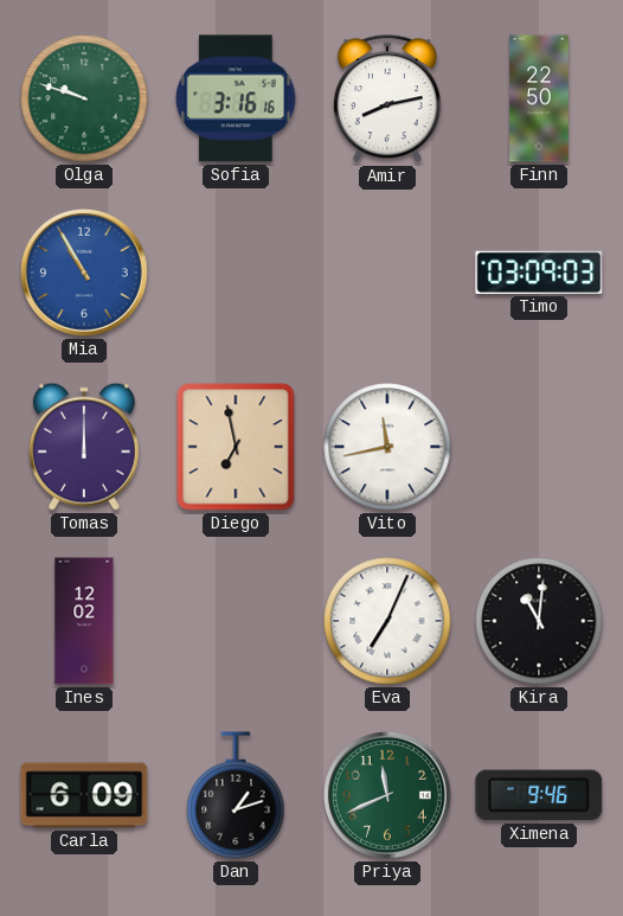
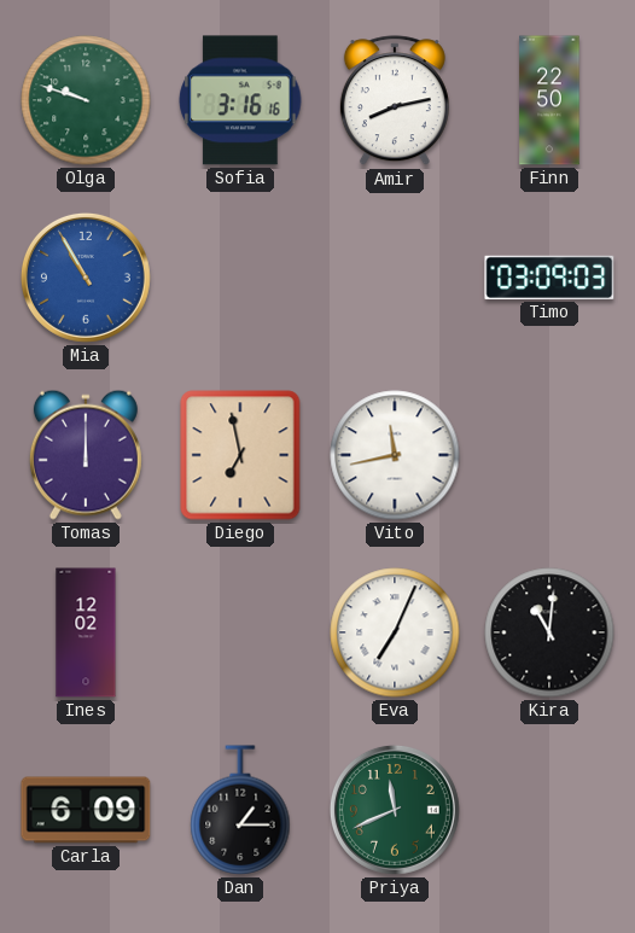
Dan: 1:12 -> 1:15
Ximena: 9:46 -> none
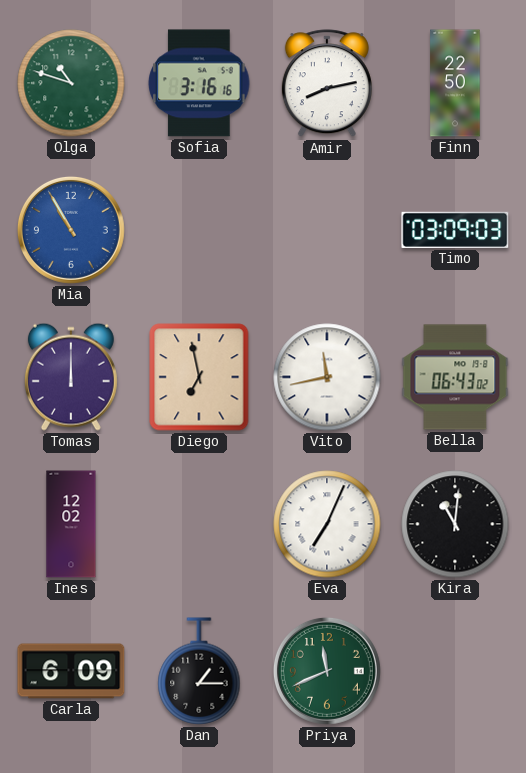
Olga: 9:48 -> 10:48
Bella: none -> 06:43
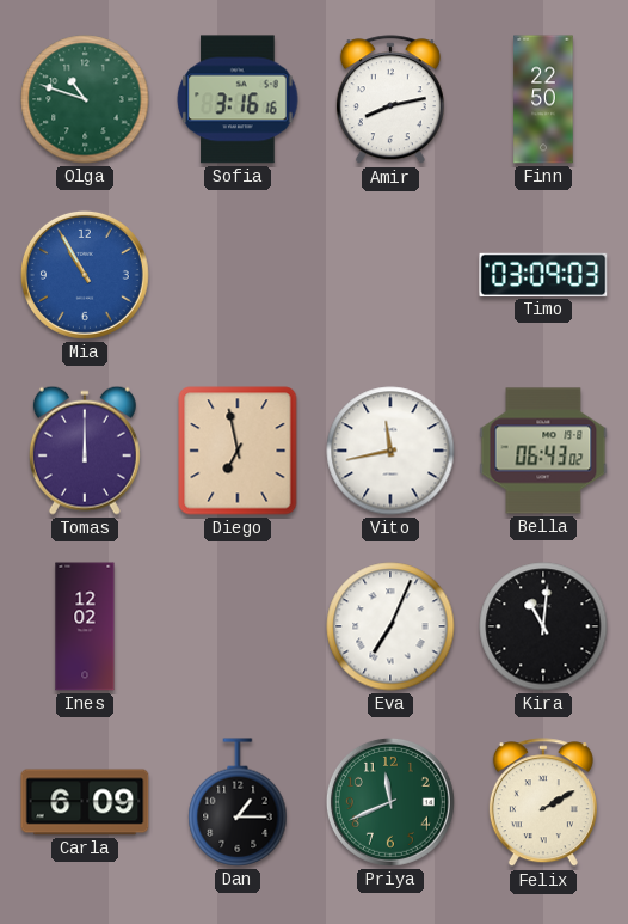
Felix: none -> 2:10
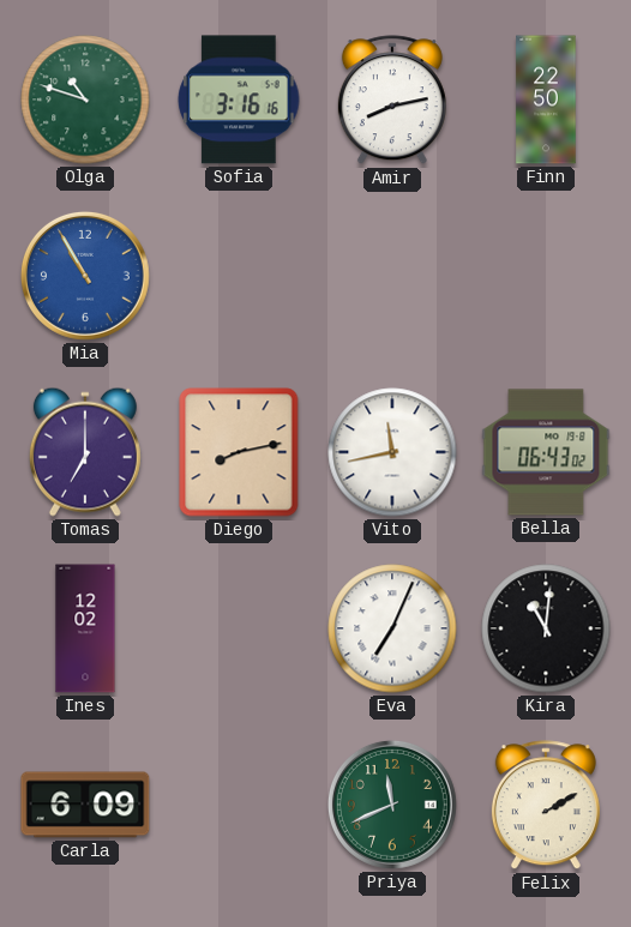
Timo: 03:09 -> none
Tomas: 12:00 -> 7:00
Diego: 6:58 -> 8:13
Dan: 1:15 -> none
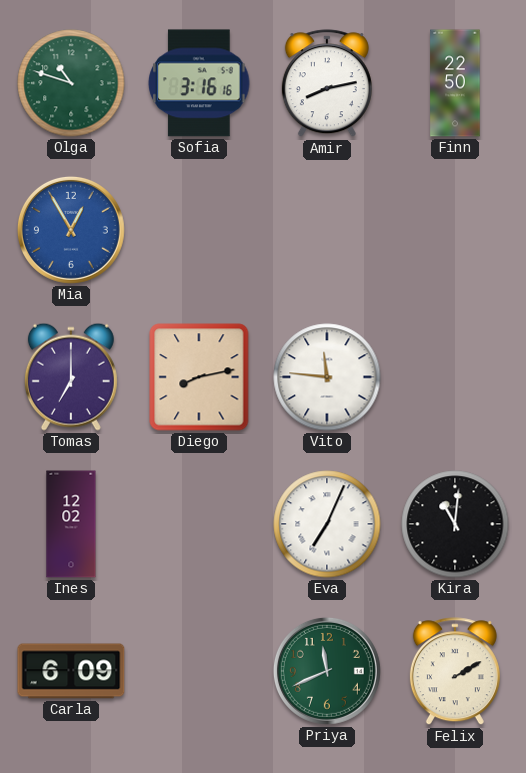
Mia: 10:55 -> 12:55
Vito: 11:43 -> 11:46
Bella: 06:43 -> none
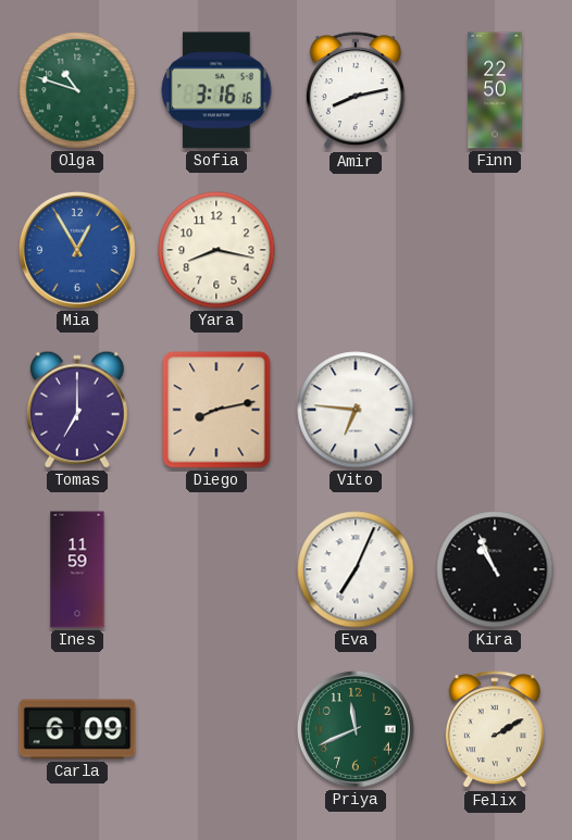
Yara: none -> 8:17
Vito: 11:46 -> 6:46
Ines: 12:02 -> 11:59
Kira: 11:01 -> 10:56
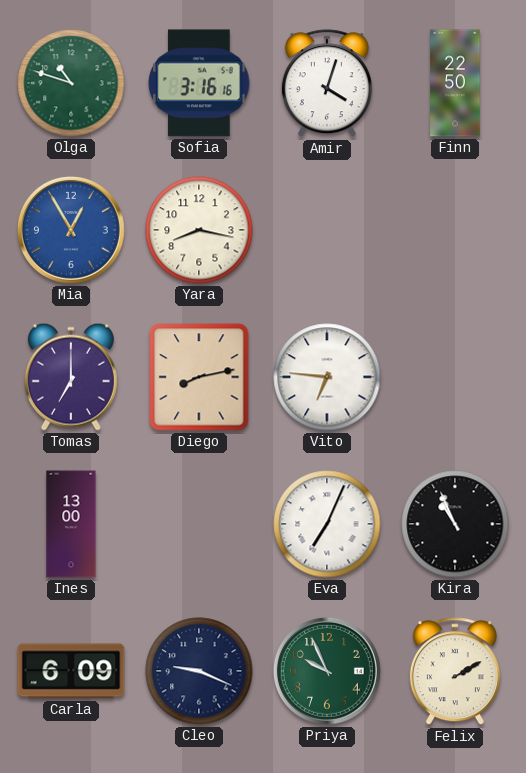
Amir: 8:13 -> 4:03
Ines: 11:59 -> 13:00
Cleo: none -> 9:19
Priya: 11:41 -> 9:56
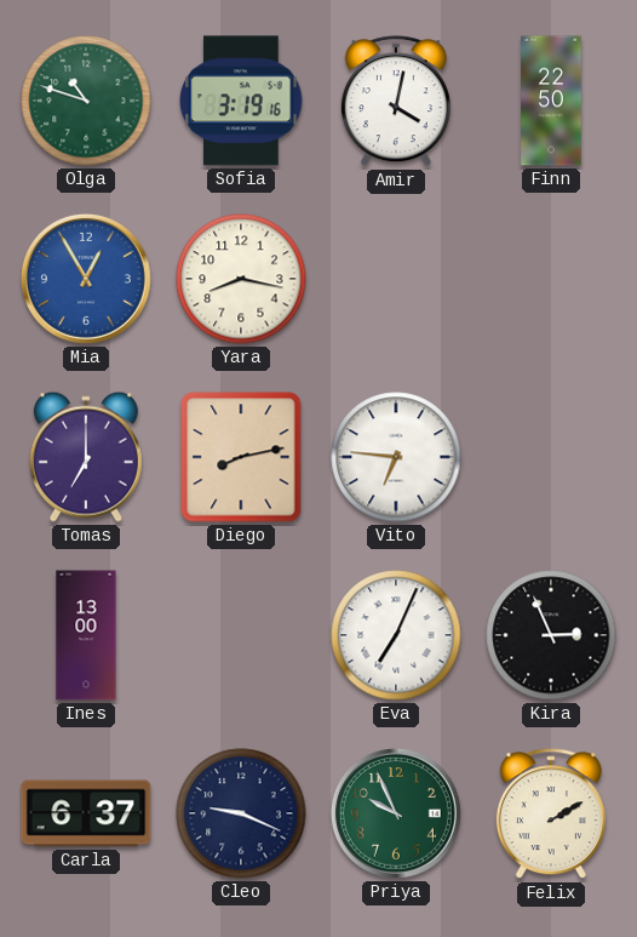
Sofia: 3:16 -> 3:19
Amir: 4:03 -> 4:02
Kira: 10:56 -> 2:56
Carla: 6:09 -> 6:37
